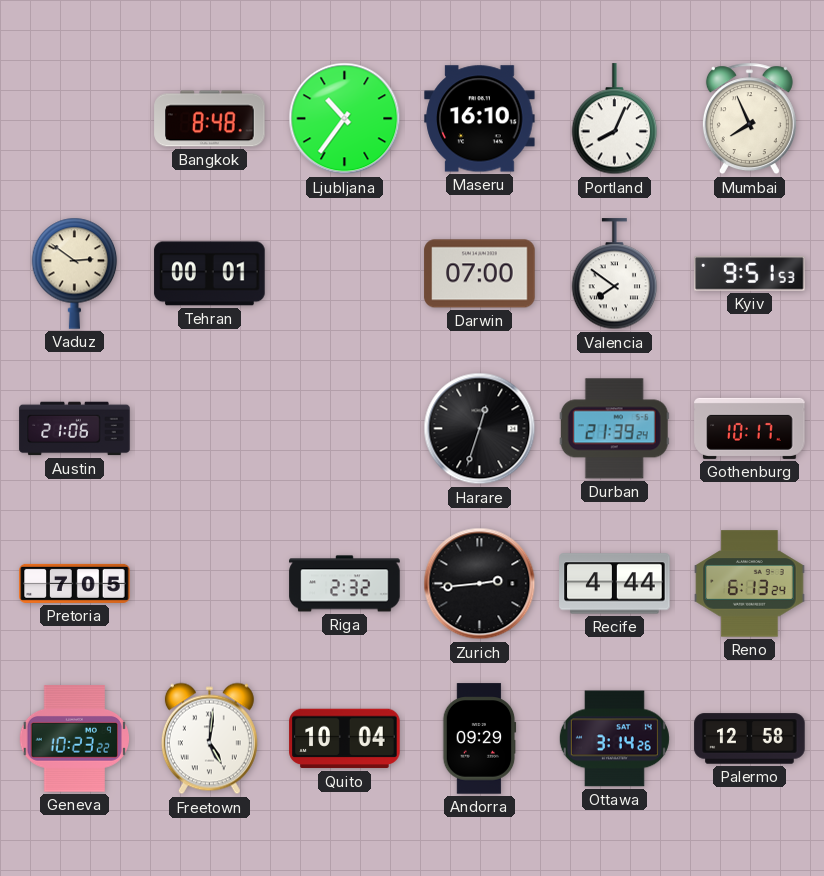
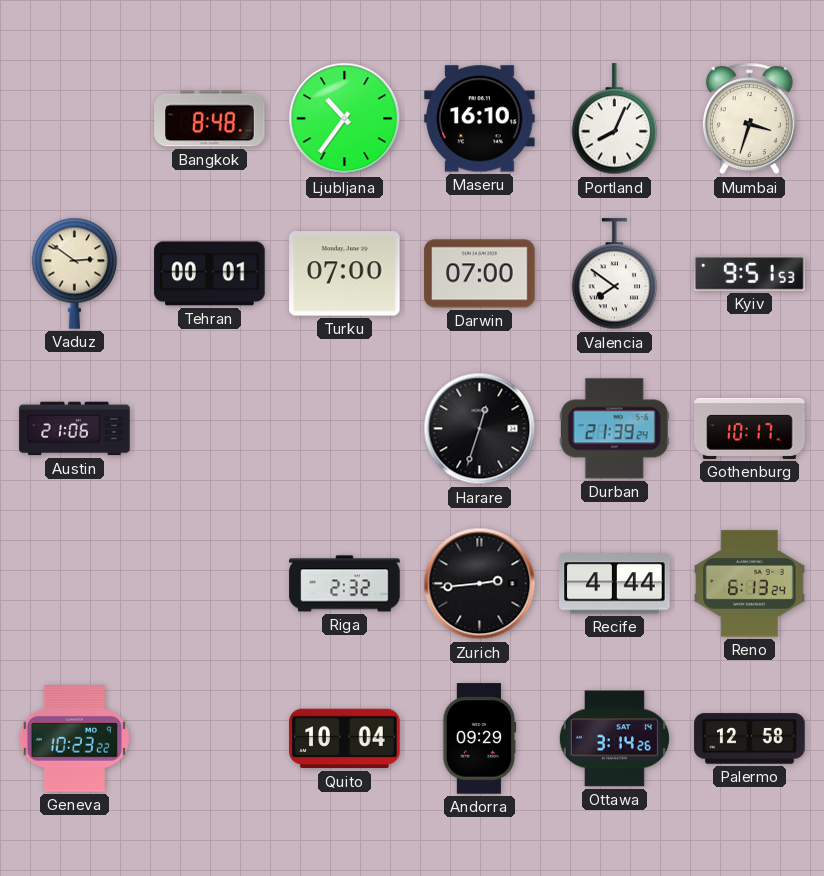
Mumbai: 7:56 -> 3:33
Turku: none -> 07:00
Pretoria: 7:05 -> none
Freetown: 5:01 -> none
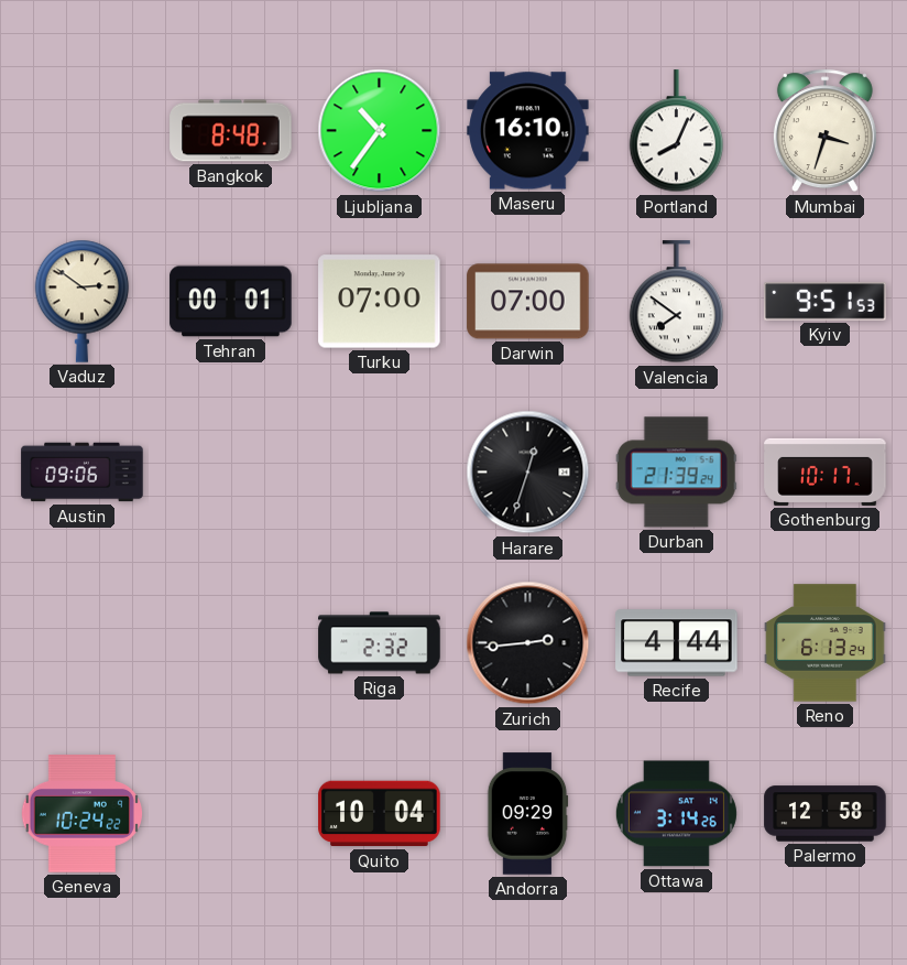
Austin: 21:06 -> 09:06
Geneva: 10:23 -> 10:24
